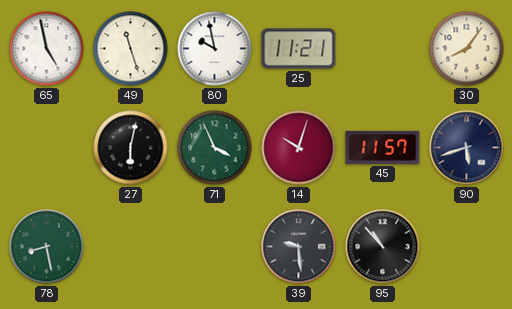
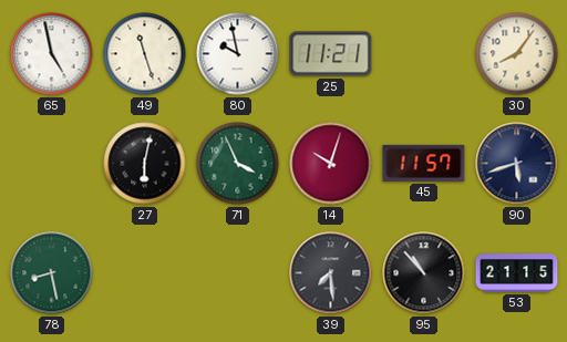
39: 9:29 -> 7:29
53: none -> 21:15
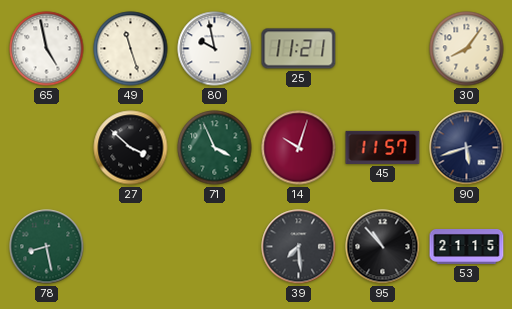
27: 6:02 -> 3:52
